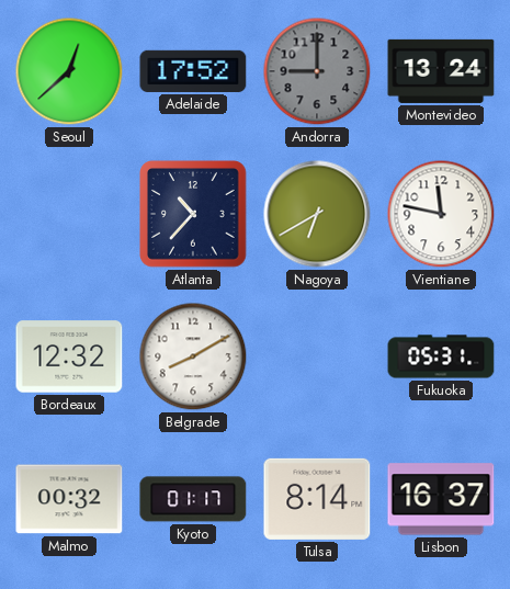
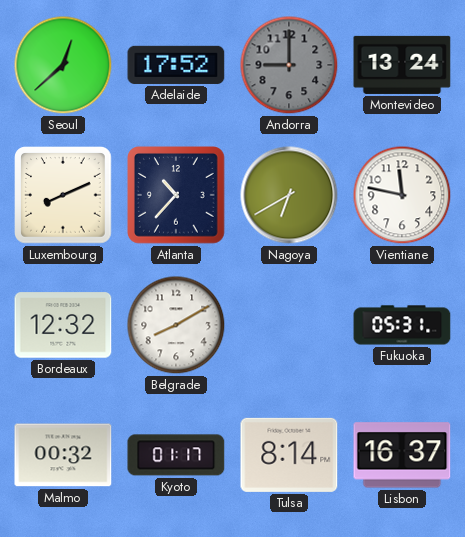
Luxembourg: none -> 8:11
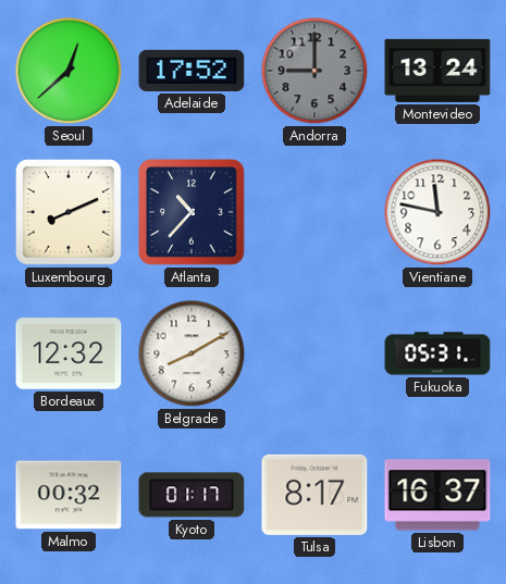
Nagoya: 6:40 -> none
Tulsa: 8:14 -> 8:17
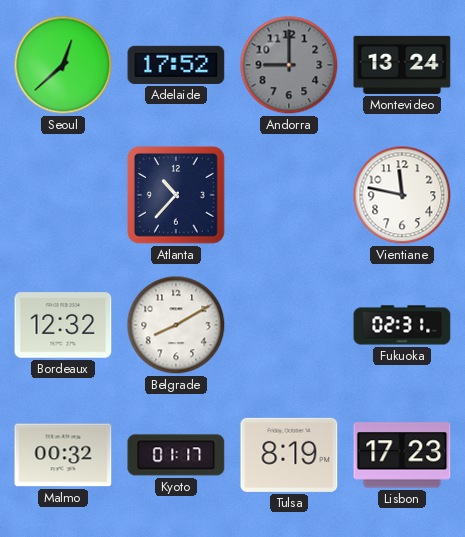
Luxembourg: 8:11 -> none
Fukuoka: 05:31 -> 02:31
Tulsa: 8:17 -> 8:19
Lisbon: 16:37 -> 17:23
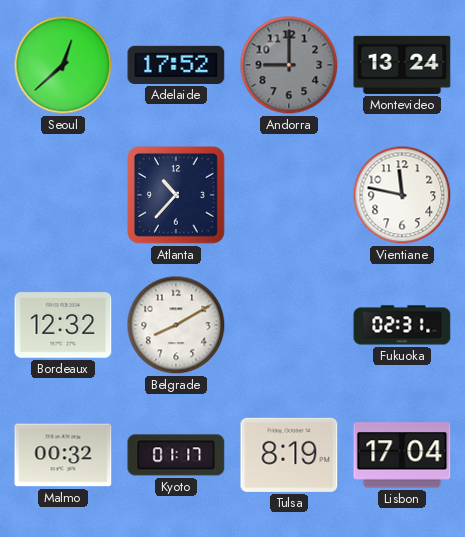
Lisbon: 17:23 -> 17:04
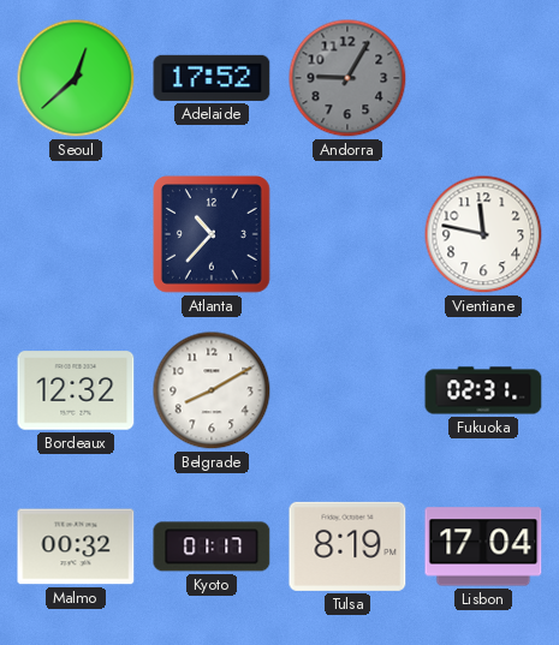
Andorra: 9:00 -> 9:05
Montevideo: 13:24 -> none
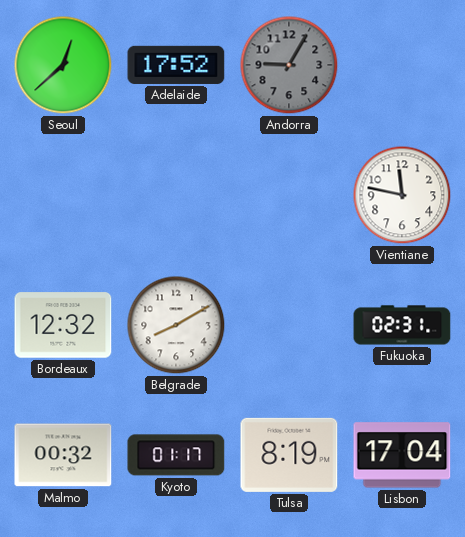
Atlanta: 10:37 -> none
